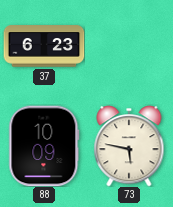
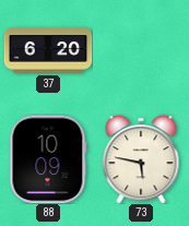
37: 6:23 -> 6:20
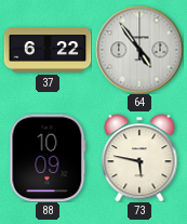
37: 6:20 -> 6:22
64: none -> 4:54
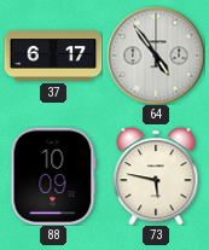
37: 6:22 -> 6:17
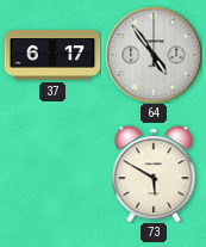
88: 10:09 -> none
73: 5:47 -> 5:50
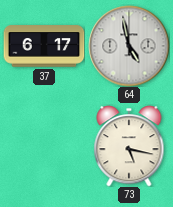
64: 4:54 -> 4:58
73: 5:50 -> 5:17
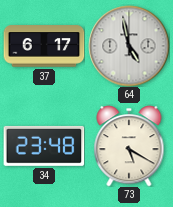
34: none -> 23:48
73: 5:17 -> 5:20
